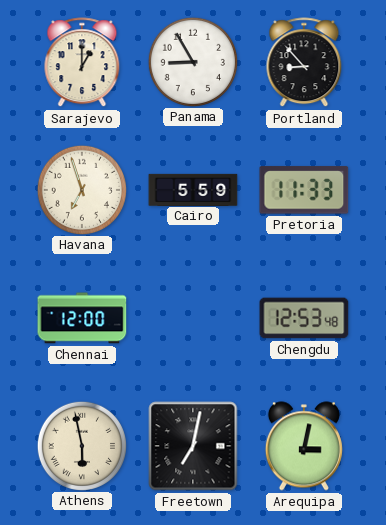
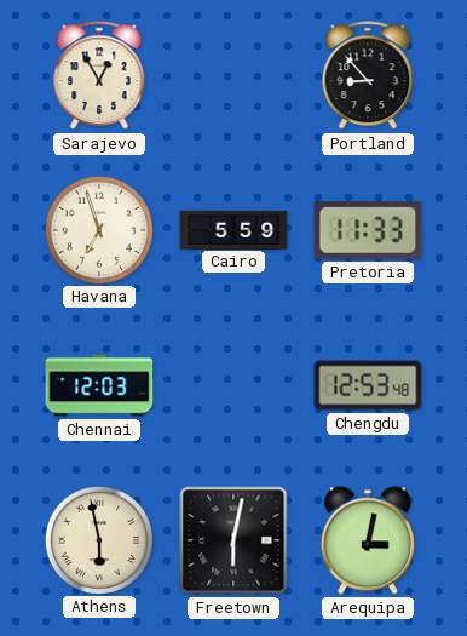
Sarajevo: 1:00 -> 12:55
Panama: 8:55 -> none
Chennai: 12:00 -> 12:03
Freetown: 7:02 -> 6:02
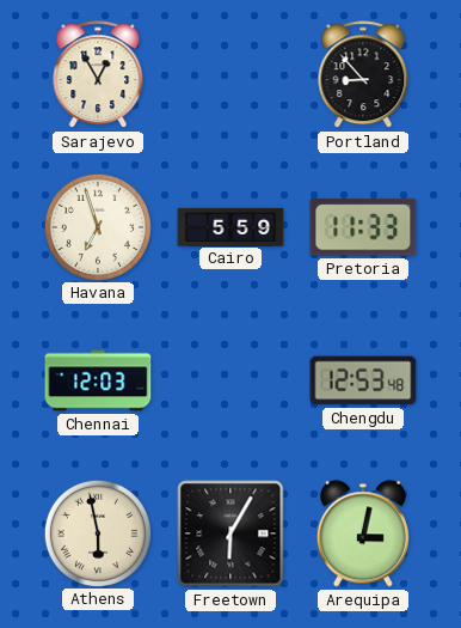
Freetown: 6:02 -> 6:05
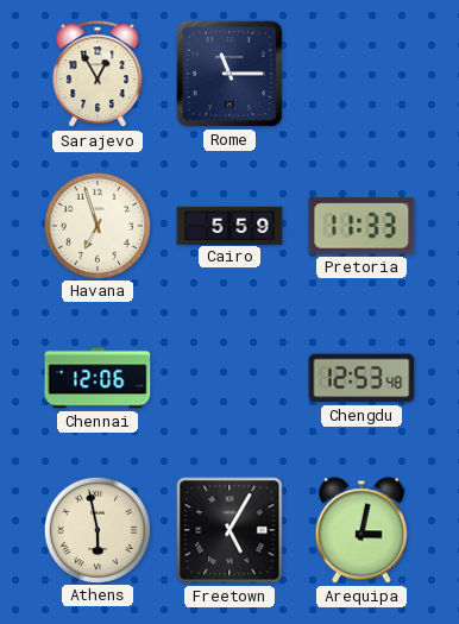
Rome: none -> 11:15
Portland: 8:53 -> none
Chennai: 12:03 -> 12:06
Freetown: 6:05 -> 5:05
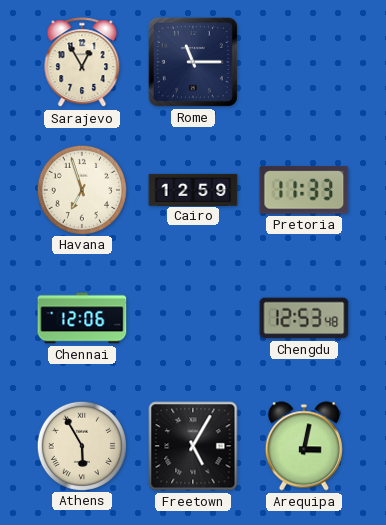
Cairo: 5:59 -> 12:59
Athens: 5:58 -> 5:55
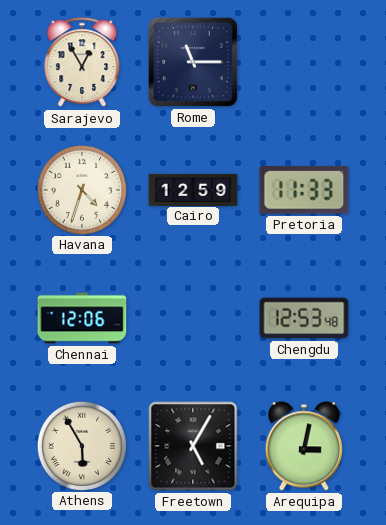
Havana: 6:57 -> 4:33
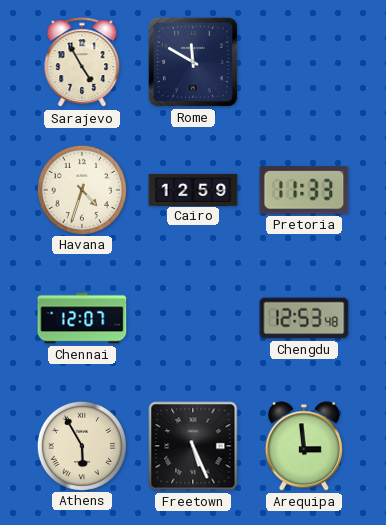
Sarajevo: 12:55 -> 4:55
Rome: 11:15 -> 11:50
Chennai: 12:06 -> 12:07
Freetown: 5:05 -> 5:26
Arequipa: 3:02 -> 2:59
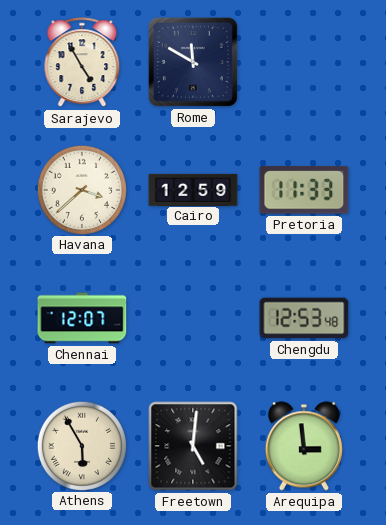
Havana: 4:33 -> 3:38
Freetown: 5:26 -> 5:01
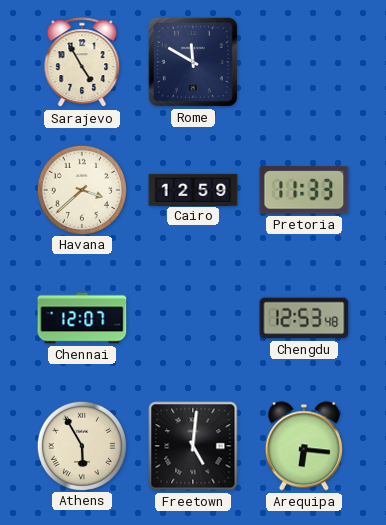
Arequipa: 2:59 -> 6:16
